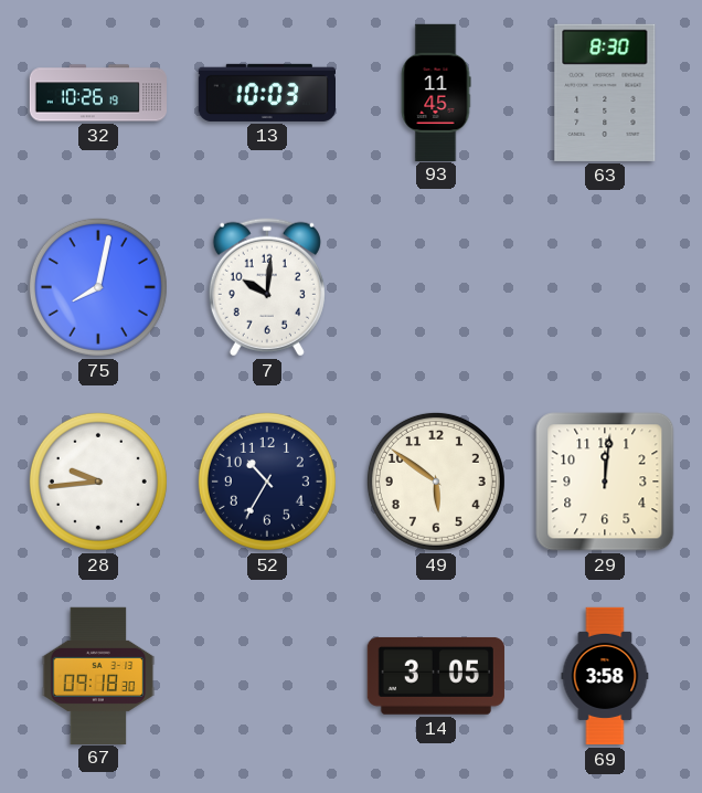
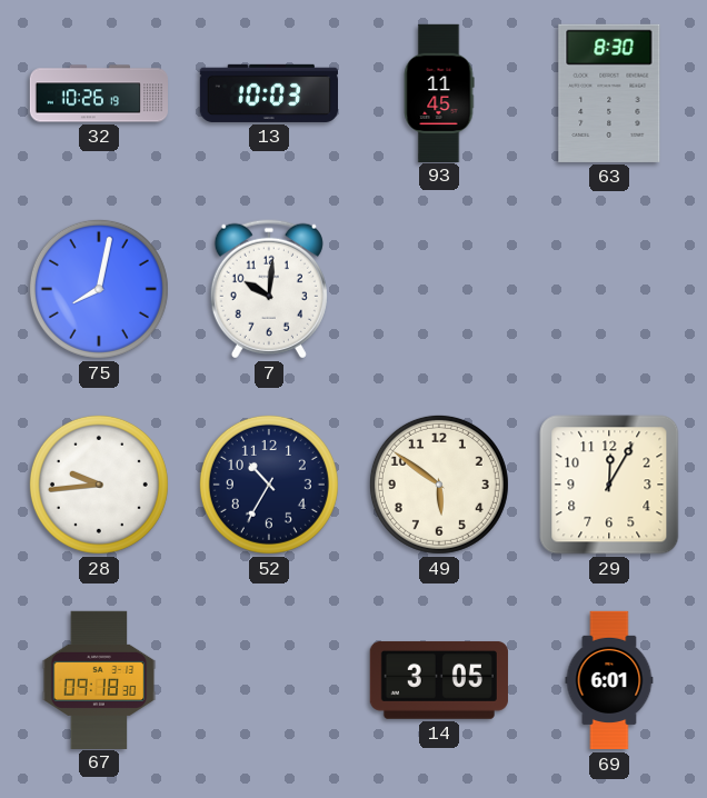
29: 12:01 -> 12:05
69: 3:58 -> 6:01
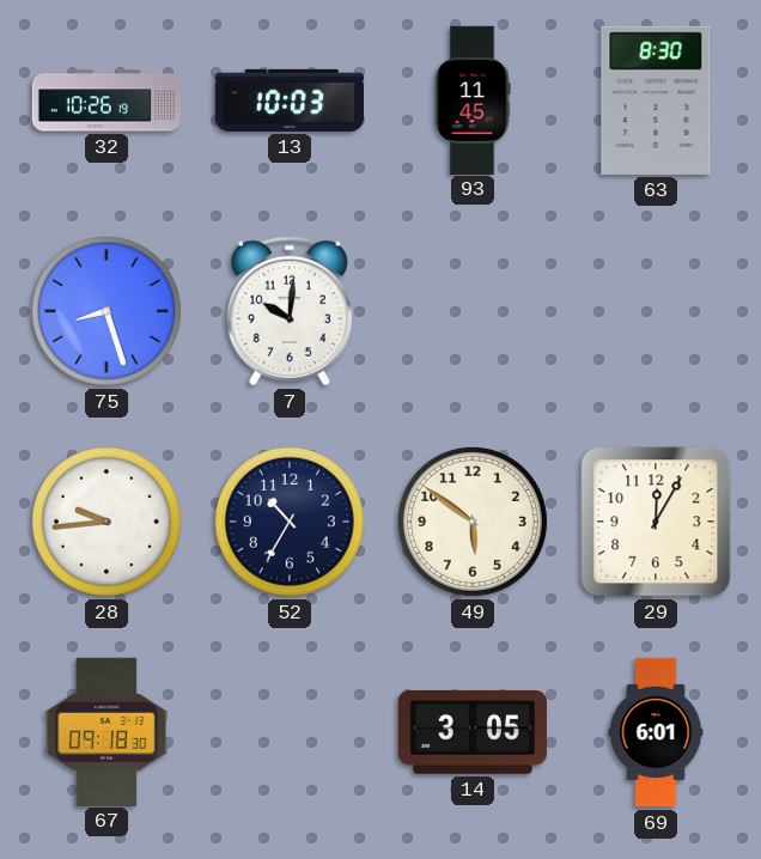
75: 8:02 -> 8:27
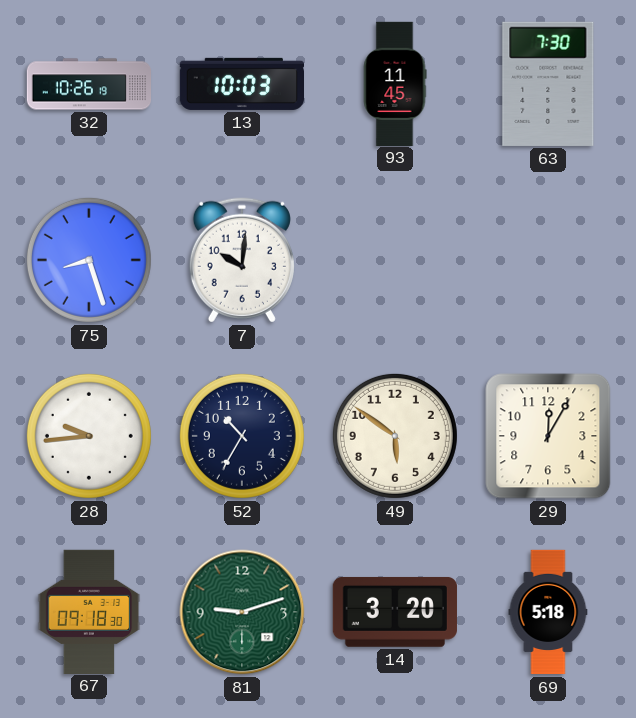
63: 8:30 -> 7:30
81: none -> 9:12
14: 3:05 -> 3:20
69: 6:01 -> 5:18
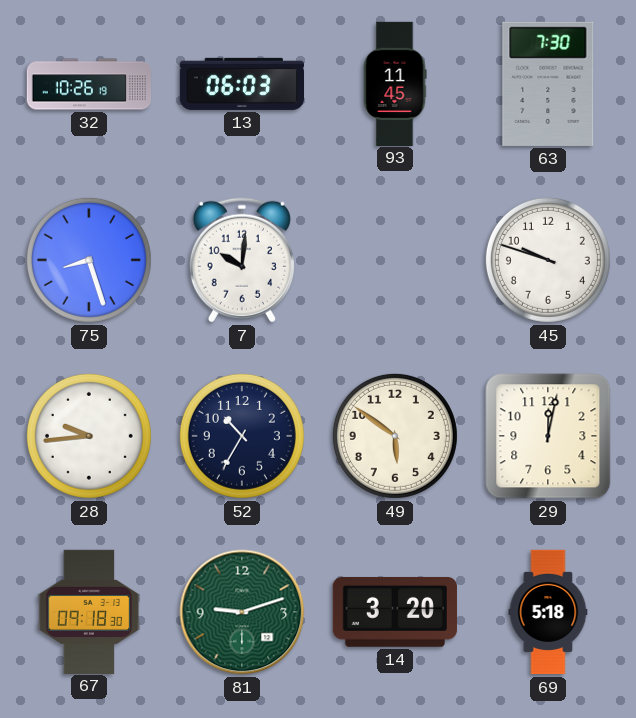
13: 10:03 -> 06:03
45: none -> 9:48
29: 12:05 -> 12:02
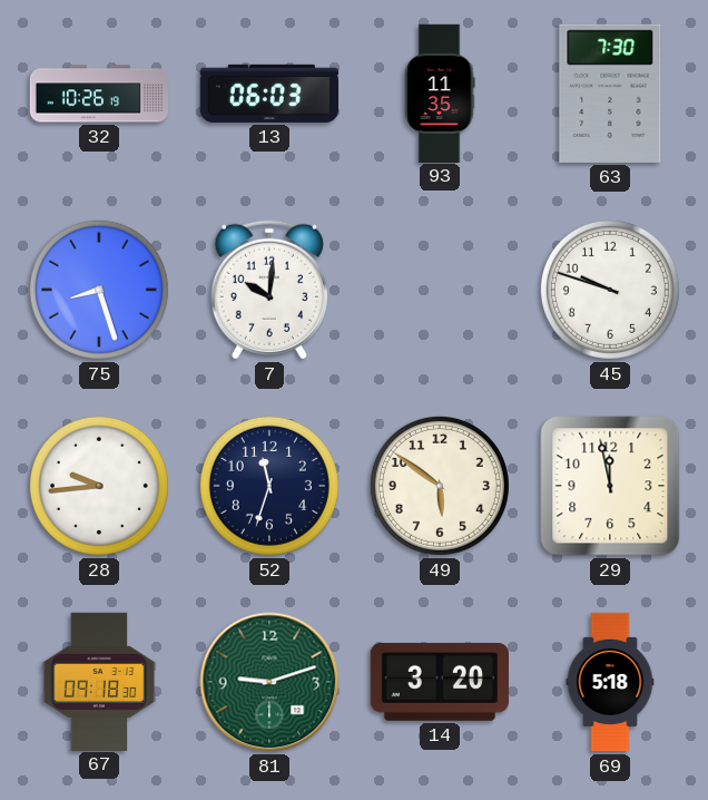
93: 11:45 -> 11:35
52: 10:35 -> 11:33
29: 12:02 -> 11:58
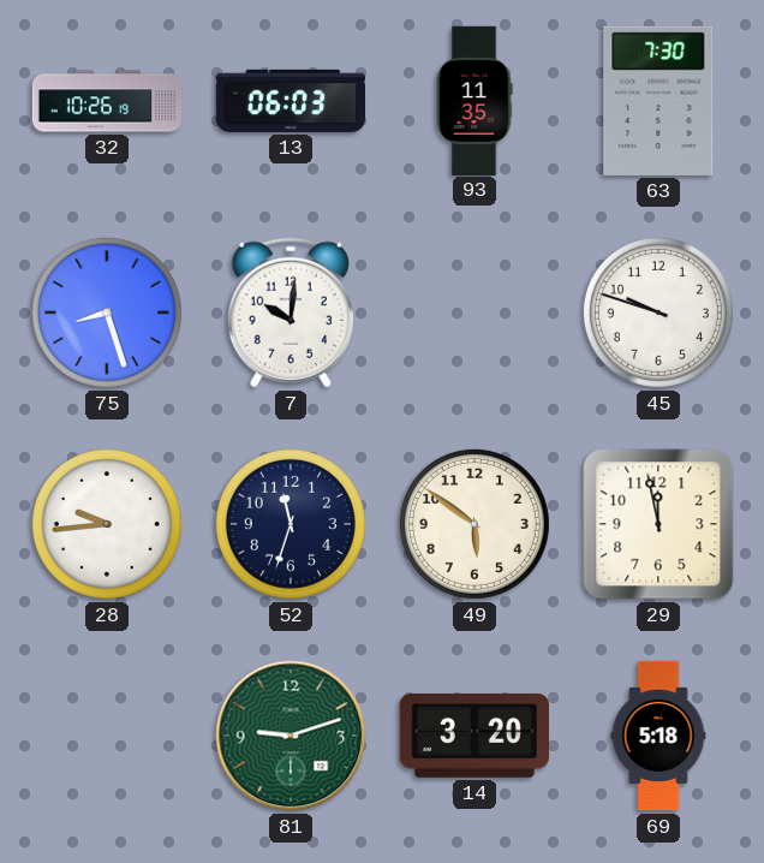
67: 09:18 -> none
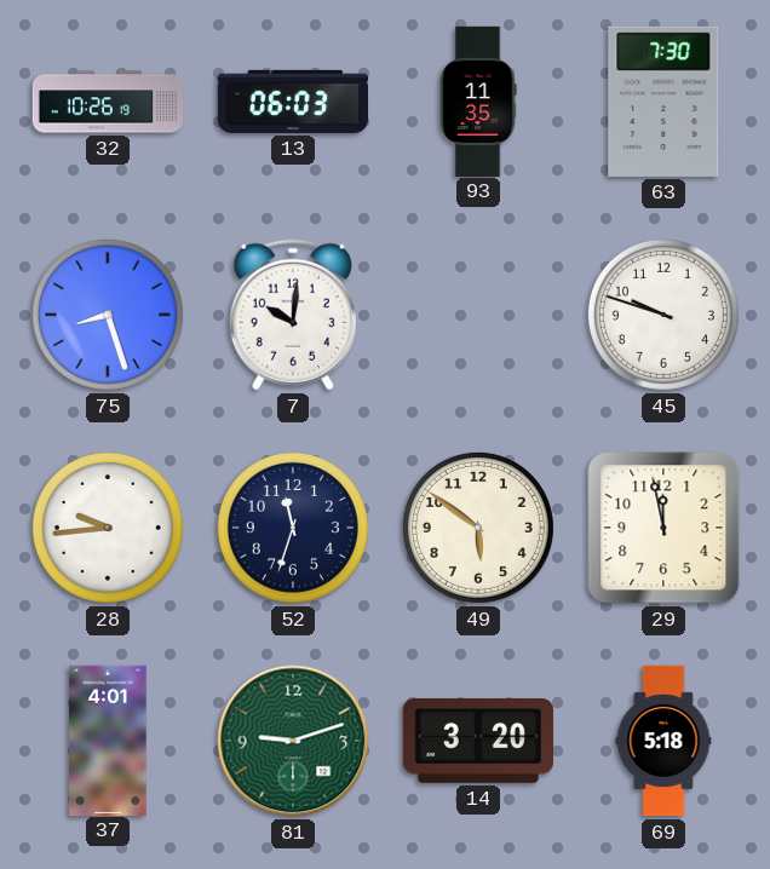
37: none -> 4:01
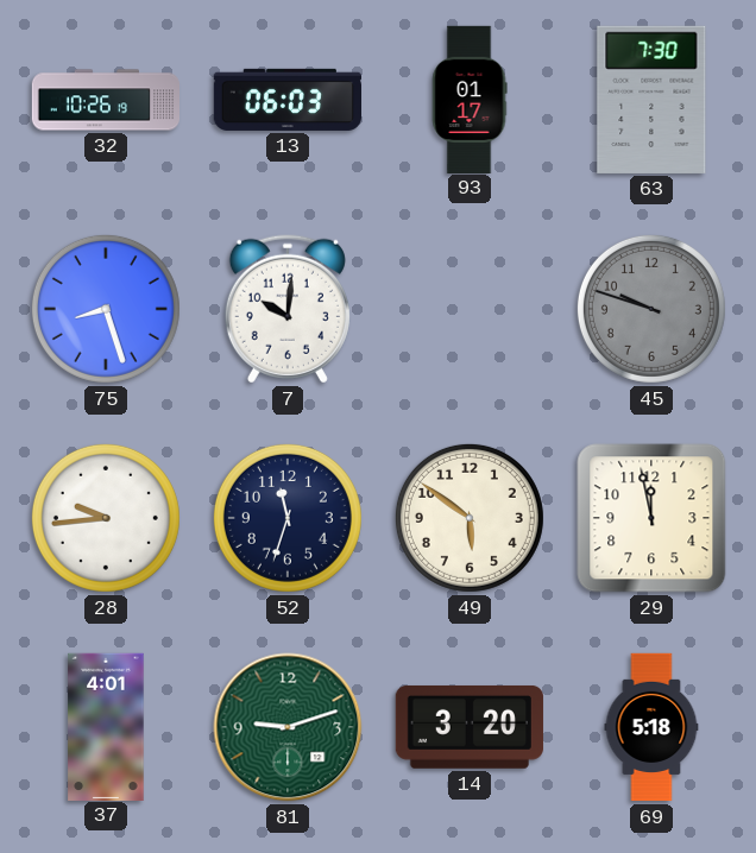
93: 11:35 -> 01:17
45 dial: white -> grey
